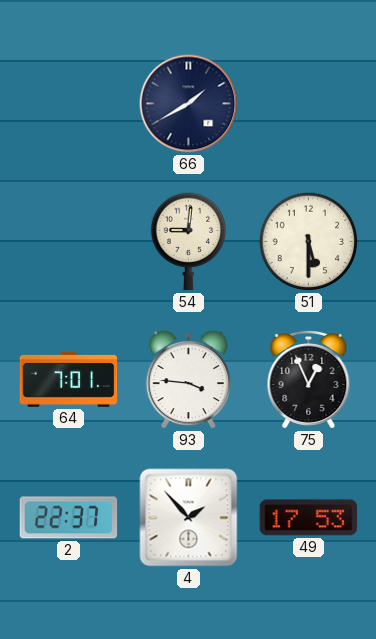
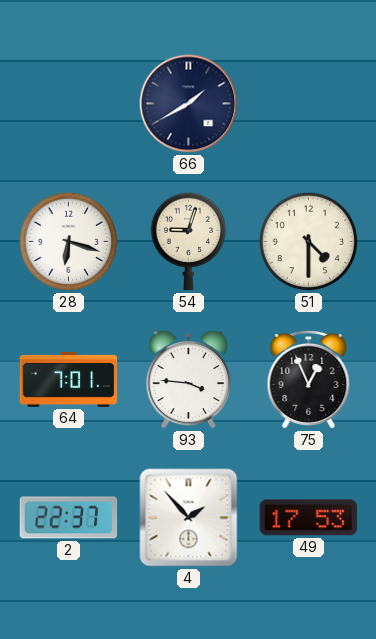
28: none -> 6:18
54: 9:01 -> 9:03
51: 5:30 -> 4:30
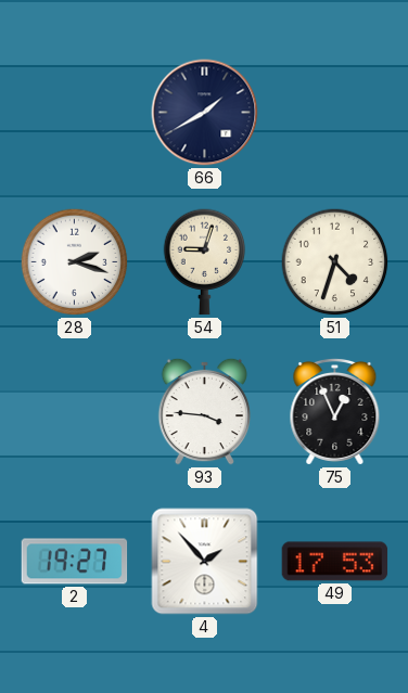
28: 6:18 -> 2:18
51: 4:30 -> 4:33
64: 7:01 -> none
2: 22:37 -> 19:27
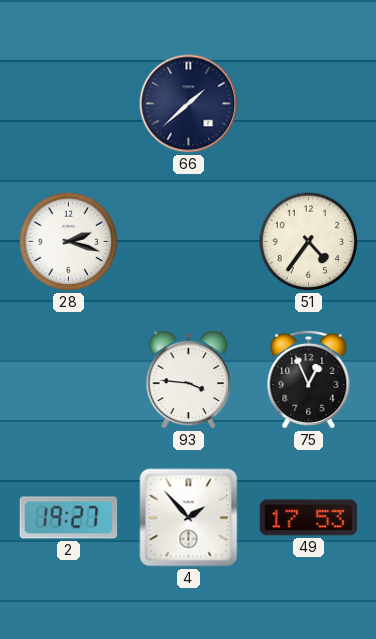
66: 1:40 -> 1:38
54: 9:03 -> none
51: 4:33 -> 4:36
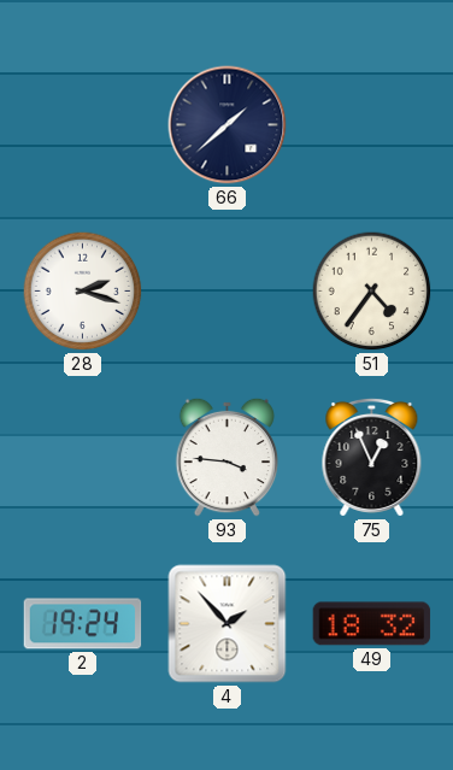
2: 19:27 -> 19:24
49: 17:53 -> 18:32
